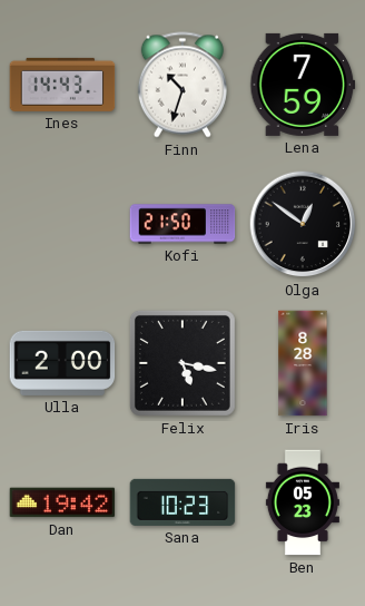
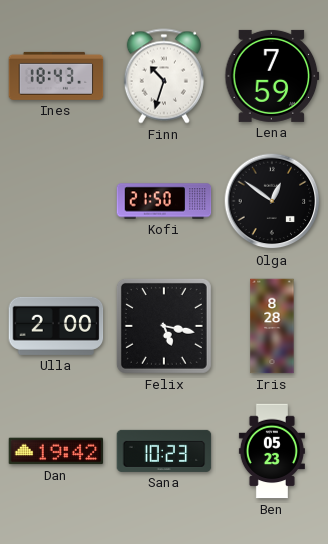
Ines: 14:43 -> 18:43
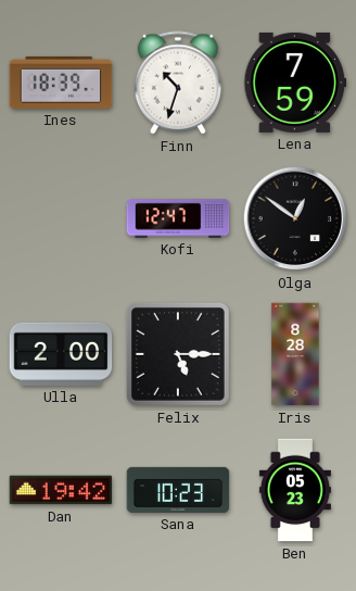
Ines: 18:43 -> 18:39
Kofi: 21:50 -> 12:47
Felix: 5:17 -> 5:15
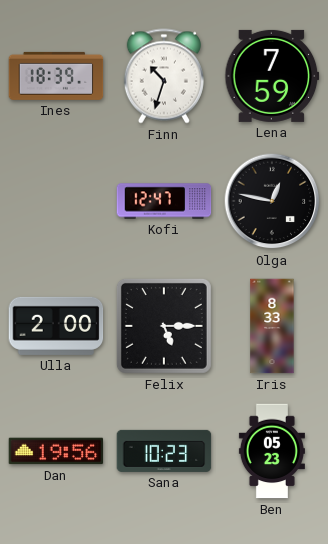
Olga: 12:51 -> 12:47
Iris: 8:28 -> 8:33
Dan: 19:42 -> 19:56
